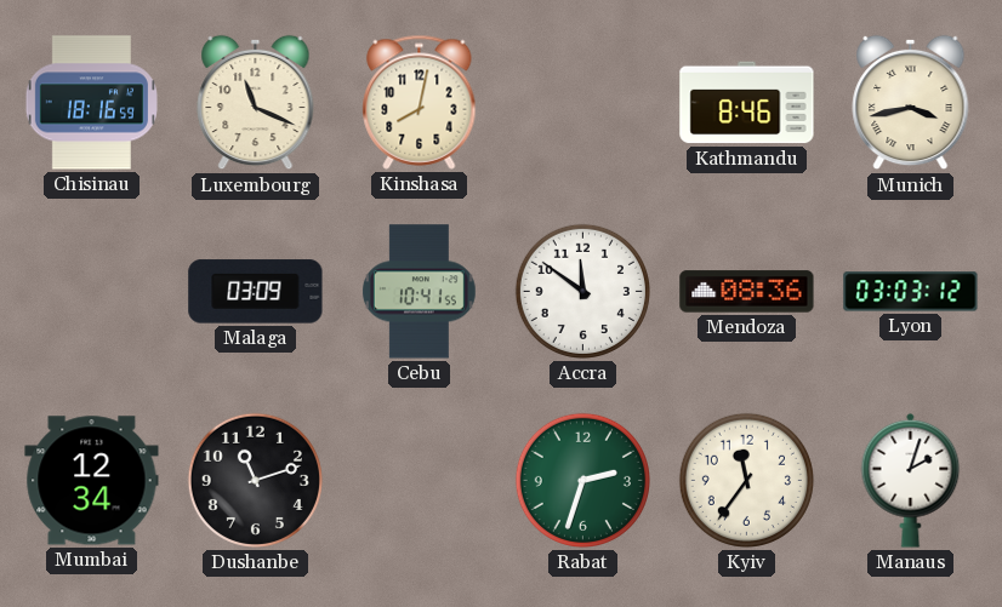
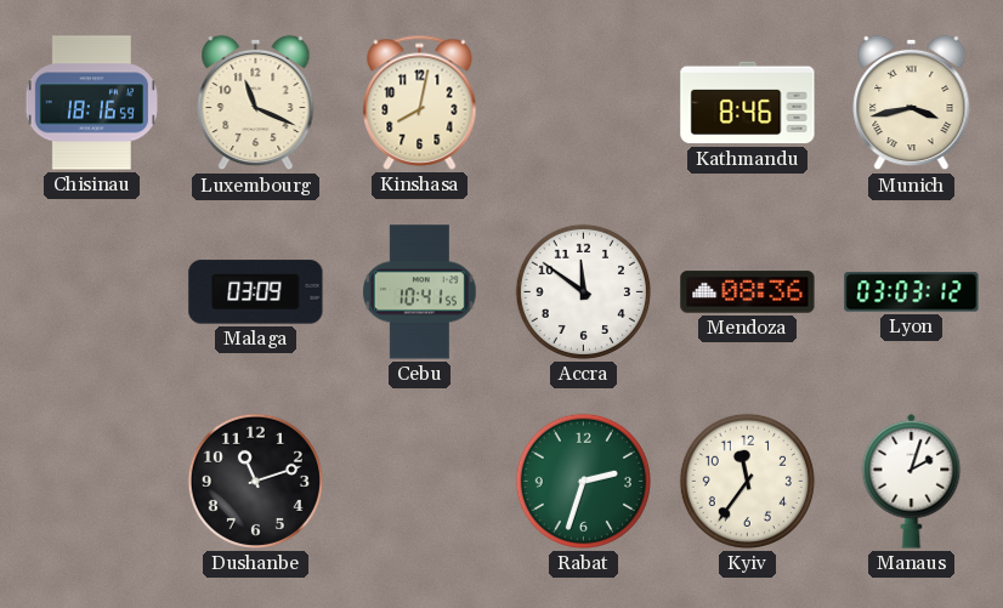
Mumbai: 12:34 -> none
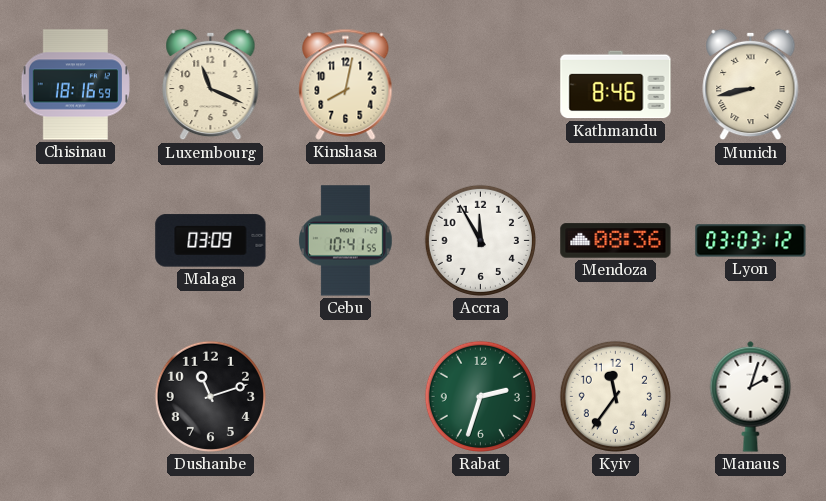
Munich: 3:43 -> 8:43
Accra: 11:51 -> 11:55
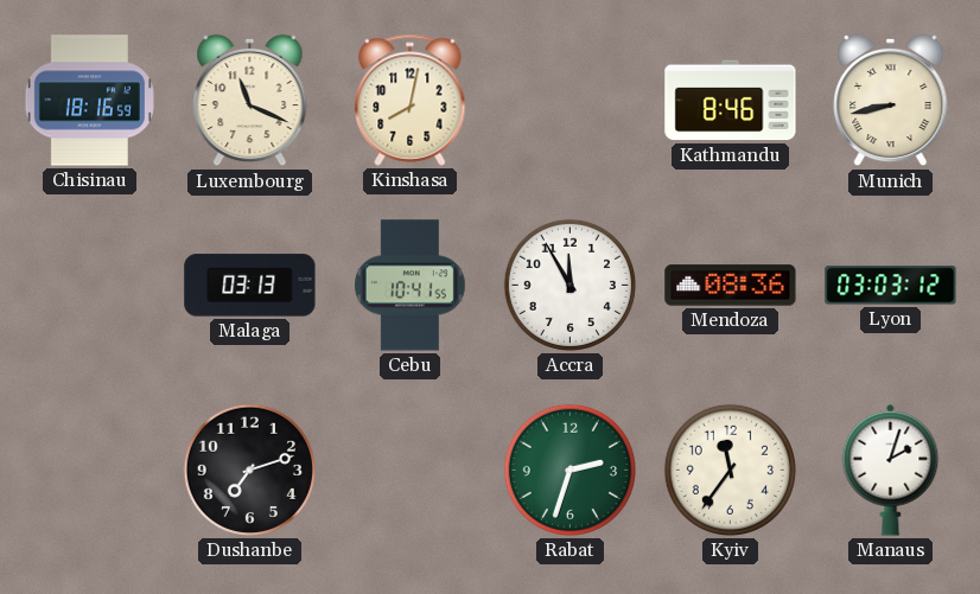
Malaga: 03:09 -> 03:13
Dushanbe: 11:12 -> 7:12
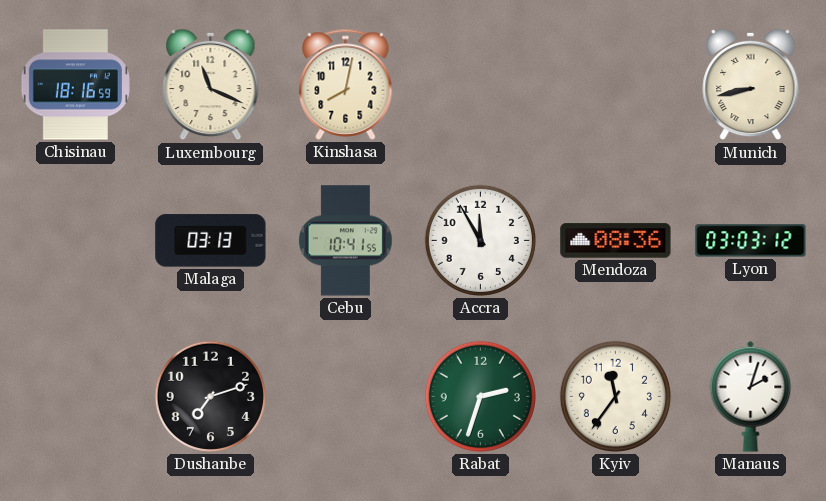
Kathmandu: 8:46 -> none
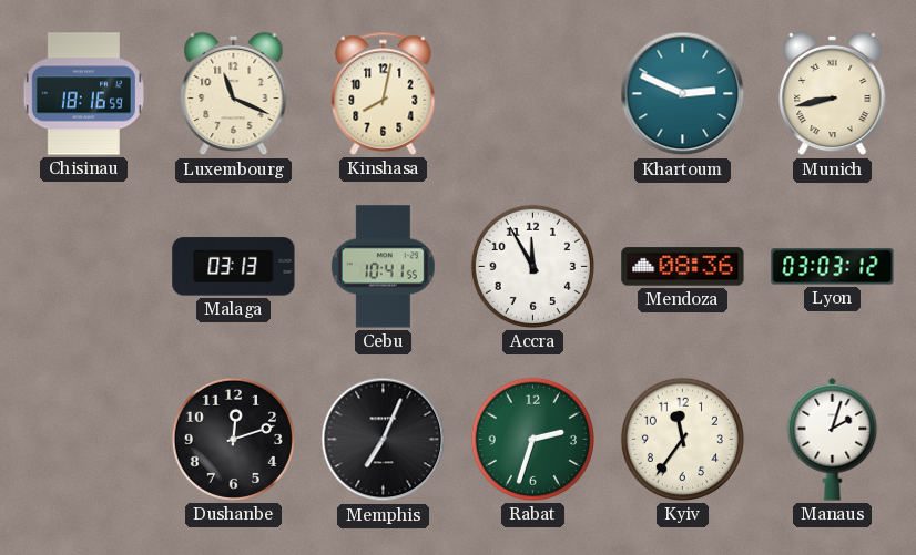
Khartoum: none -> 2:49
Dushanbe: 7:12 -> 12:12
Memphis: none -> 7:04
